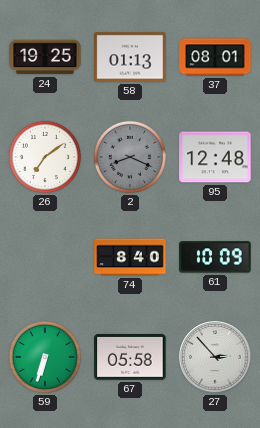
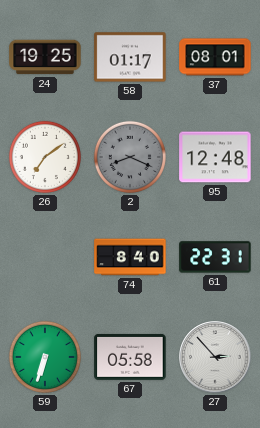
58: 01:13 -> 01:17
61: 10:09 -> 22:31
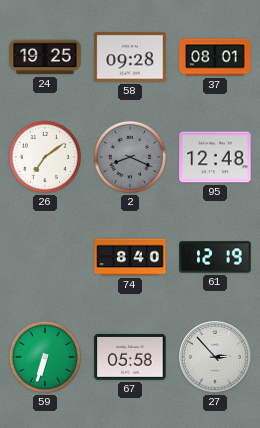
58: 01:17 -> 09:28
61: 22:31 -> 12:19
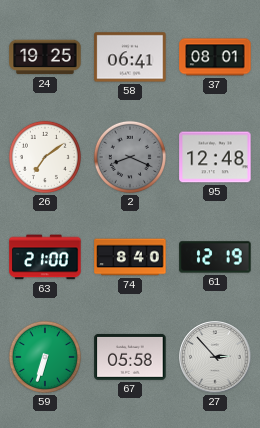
58: 09:28 -> 06:41
63: none -> 21:00
